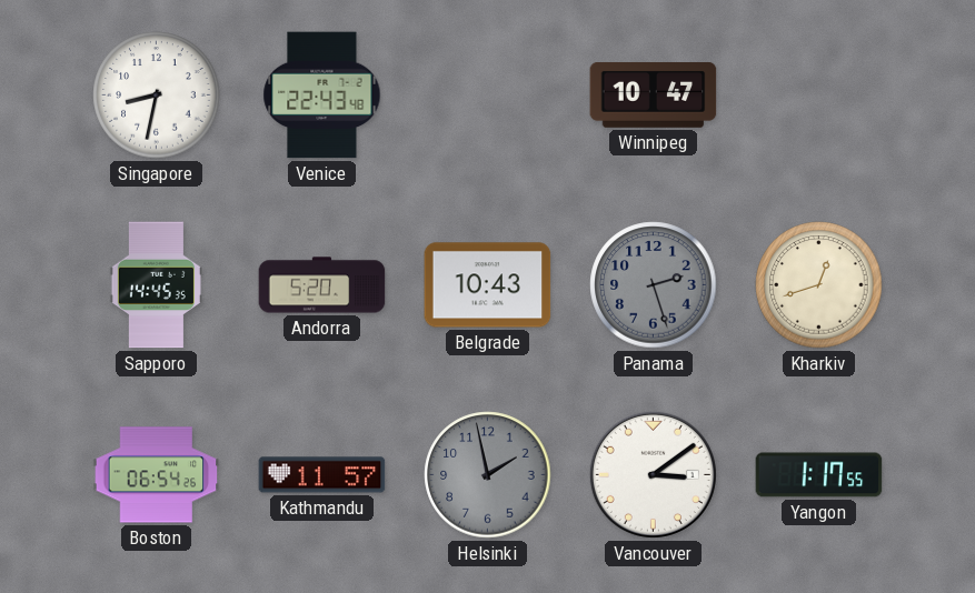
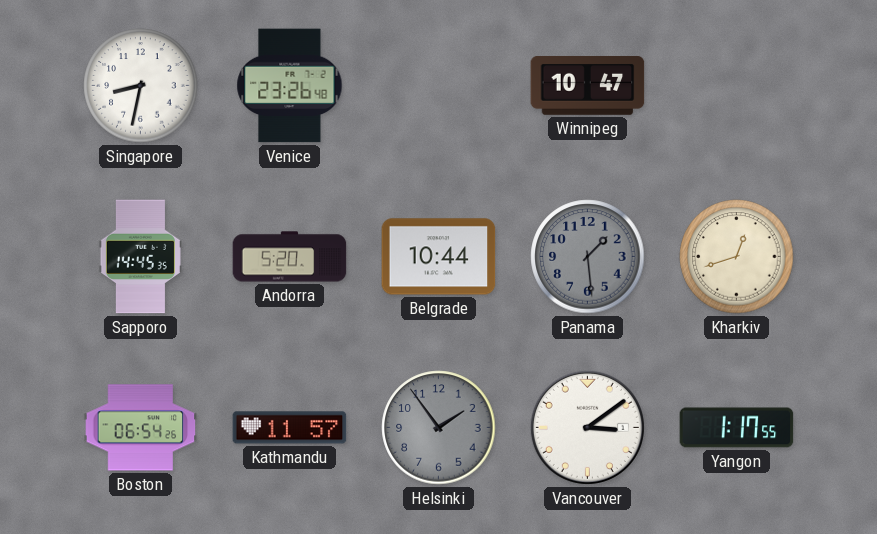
Venice: 22:43 -> 23:26
Belgrade: 10:43 -> 10:44
Panama: 2:27 -> 1:29
Helsinki: 1:58 -> 1:54
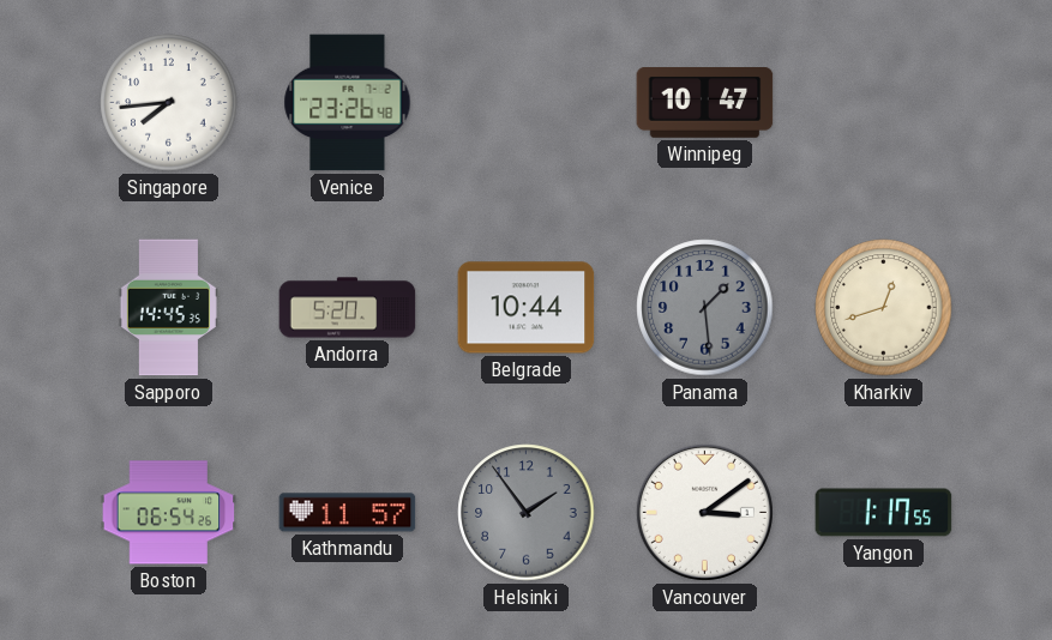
Singapore: 8:32 -> 7:44
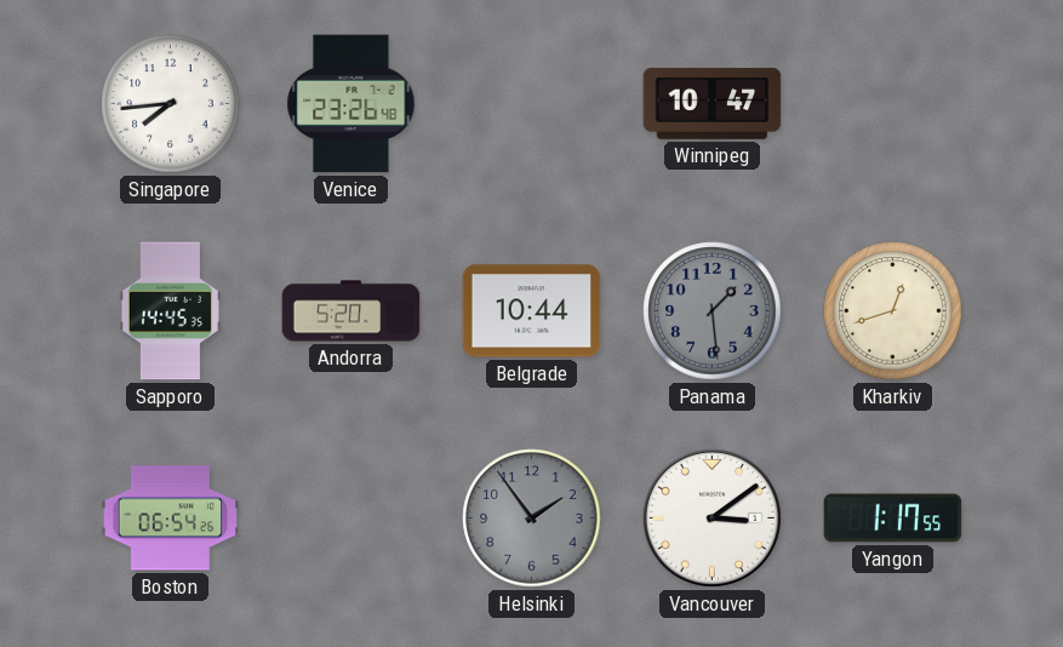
Kathmandu: 11:57 -> none
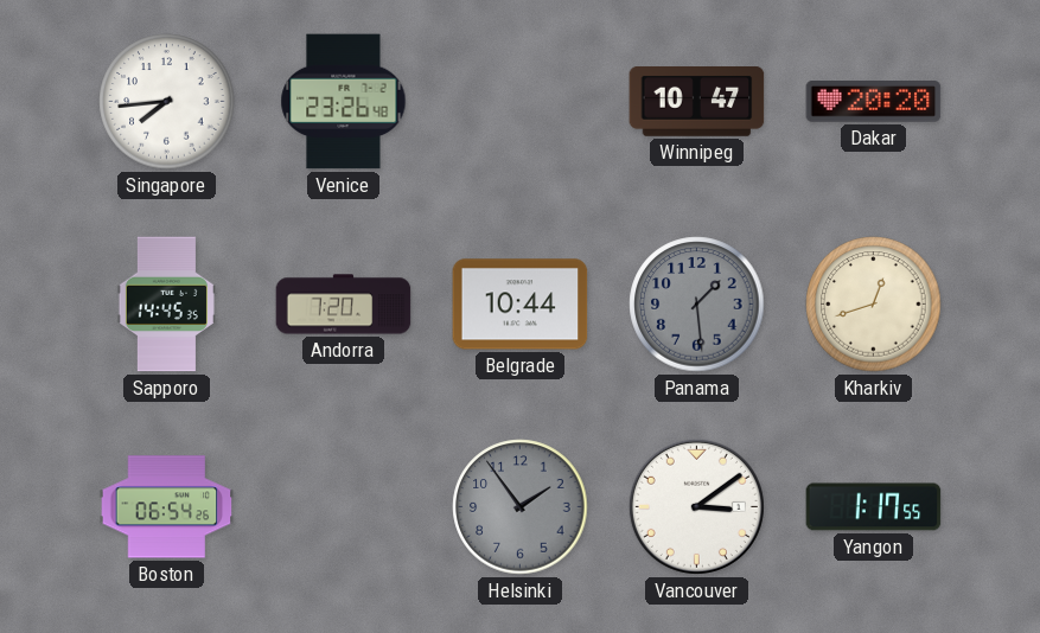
Dakar: none -> 20:20
Andorra: 5:20 -> 7:20
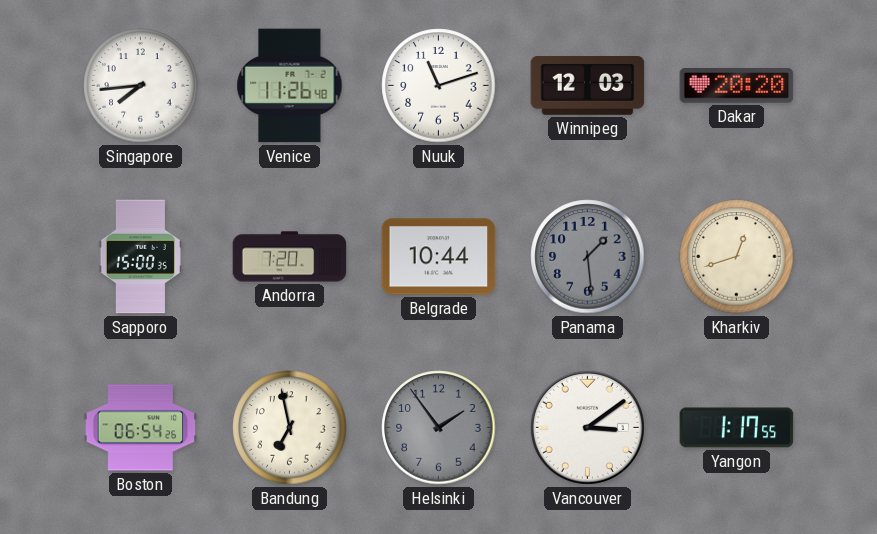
Venice: 23:26 -> 11:26
Nuuk: none -> 11:12
Winnipeg: 10:47 -> 12:03
Sapporo: 14:45 -> 15:00
Bandung: none -> 6:58
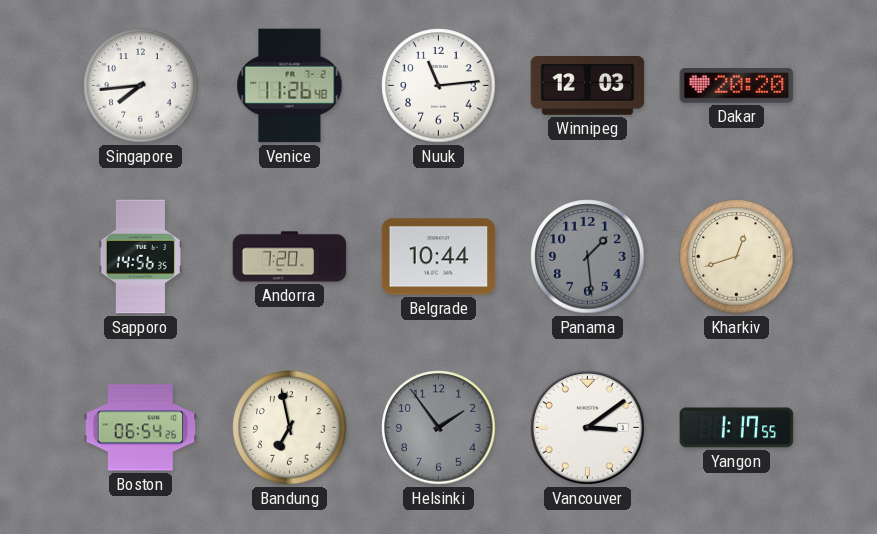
Nuuk: 11:12 -> 11:14
Sapporo: 15:00 -> 14:56
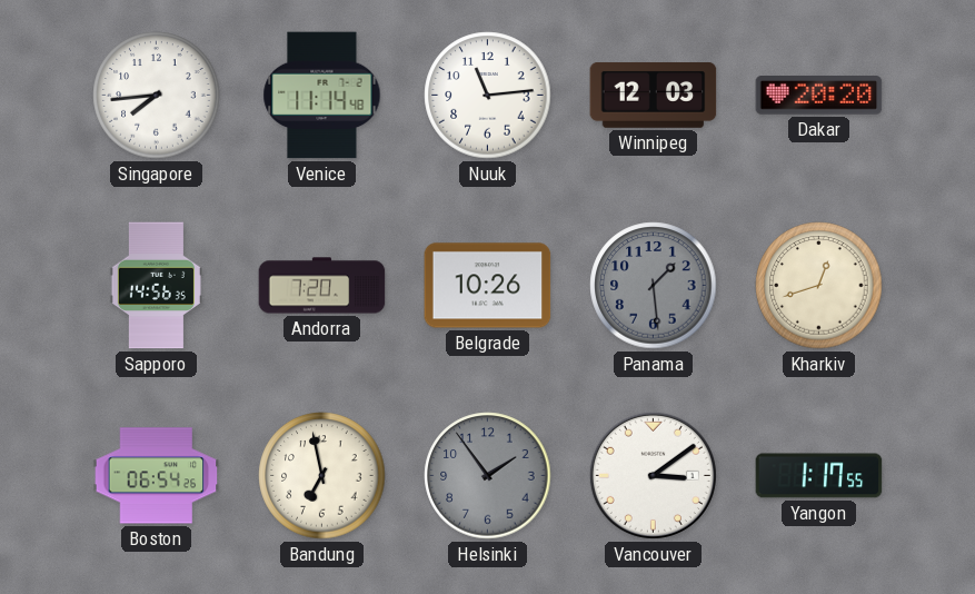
Venice: 11:26 -> 11:14
Belgrade: 10:44 -> 10:26
